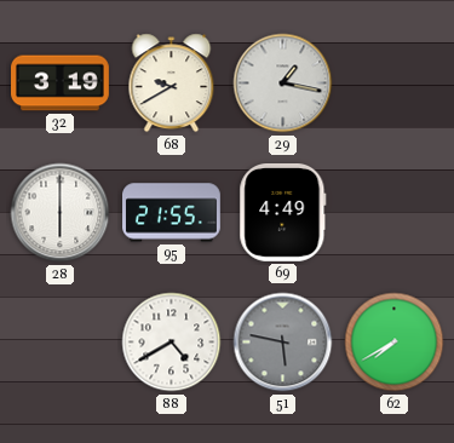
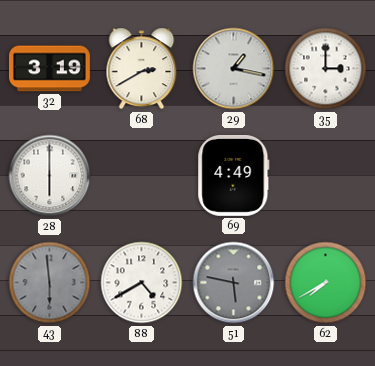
68: 9:40 -> 2:40
35: none -> 3:00
95: 21:55 -> none
43: none -> 5:59
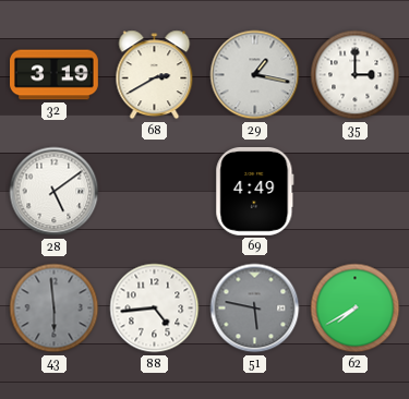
28: 6:00 -> 5:09
88: 4:40 -> 4:44
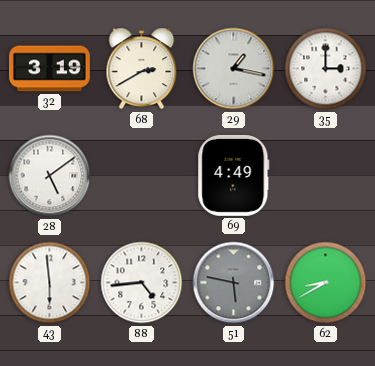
43 dial: grey -> white
62: 7:40 -> 8:40
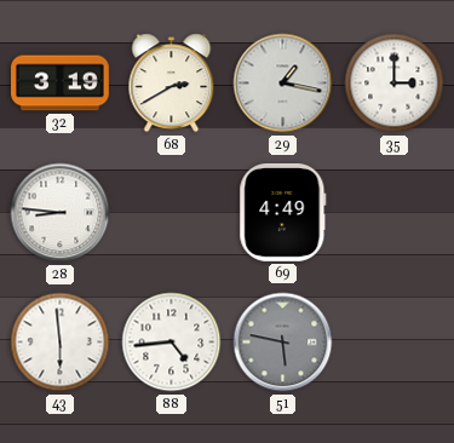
28: 5:09 -> 8:46
62: 8:40 -> none
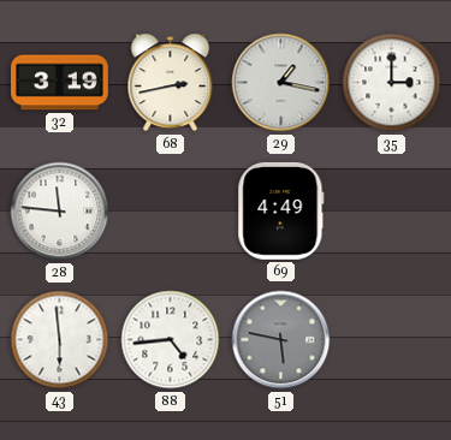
68: 2:40 -> 2:43
28: 8:46 -> 11:46
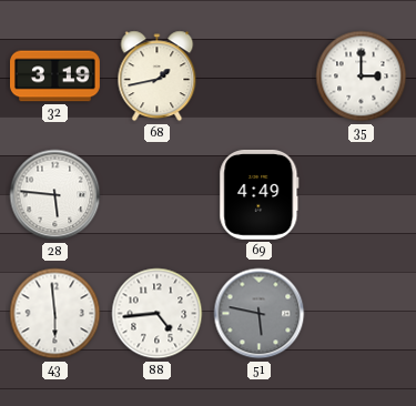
68: 2:43 -> 1:43
29: 1:17 -> none
28: 11:46 -> 5:46
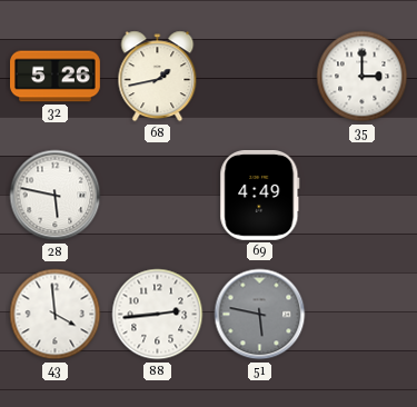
32: 3:19 -> 5:26
28: 5:46 -> 5:47
43: 5:59 -> 3:59
88: 4:44 -> 2:44
